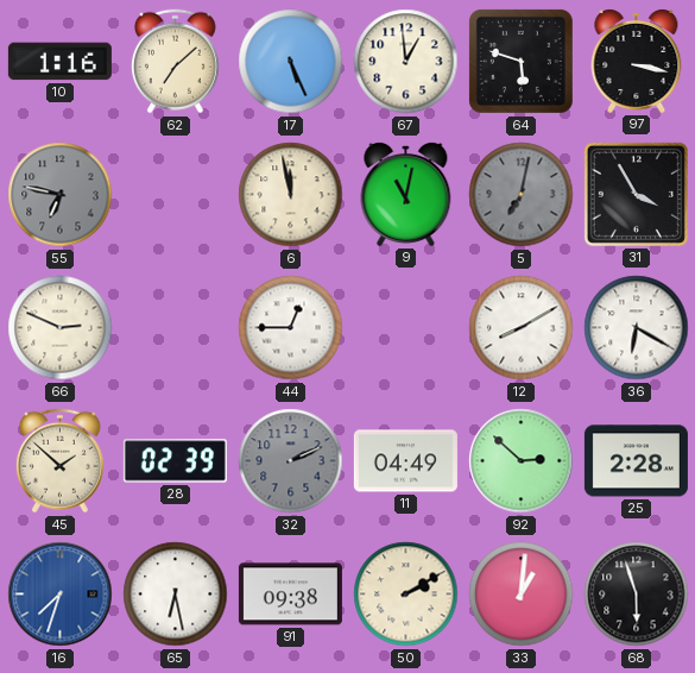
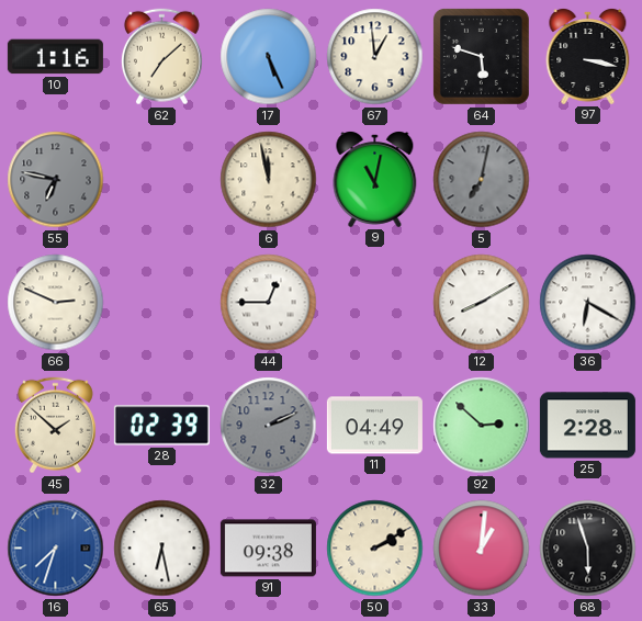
31: 3:55 -> none
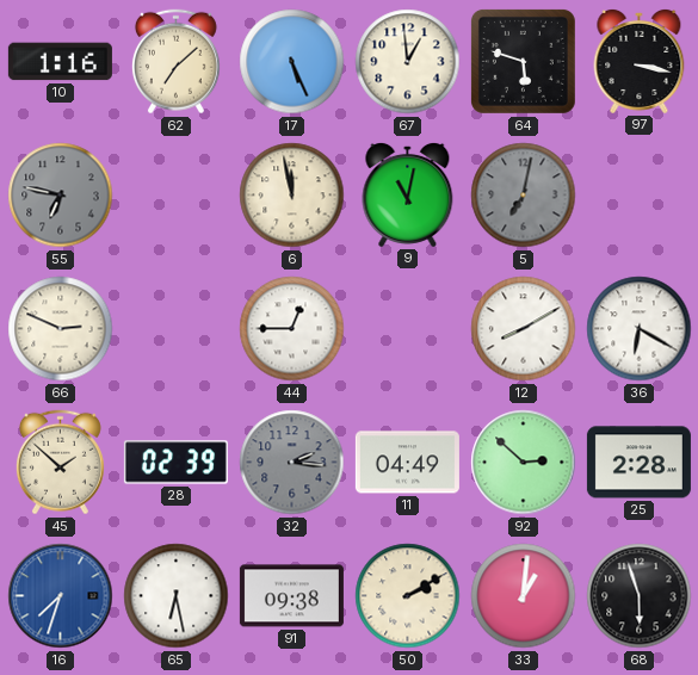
32: 2:11 -> 2:16
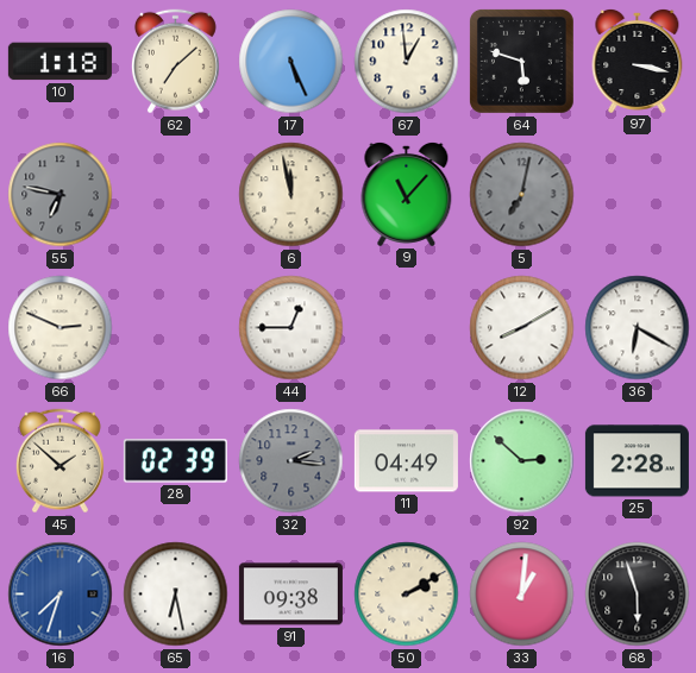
10: 1:16 -> 1:18
9: 11:02 -> 11:07
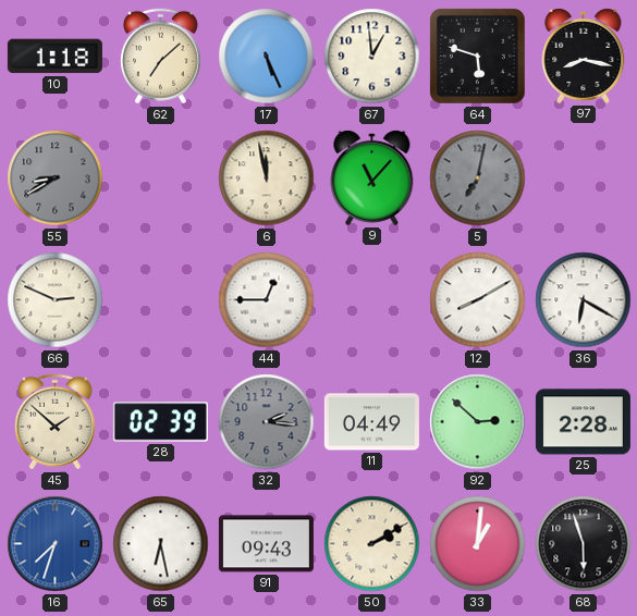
97: 3:17 -> 8:17
55: 6:47 -> 8:40
91: 09:38 -> 09:43
